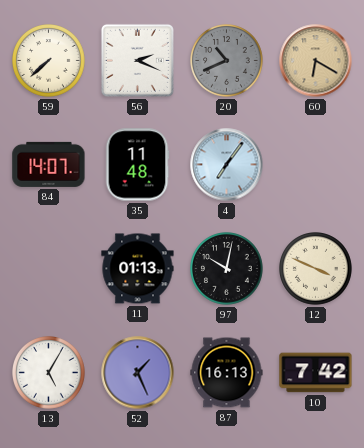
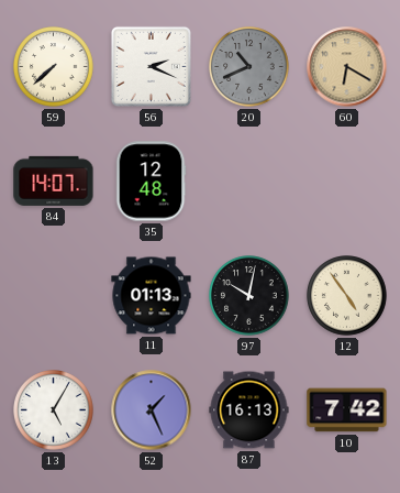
35: 11:48 -> 12:48
4: 7:06 -> none
12: 3:49 -> 4:54
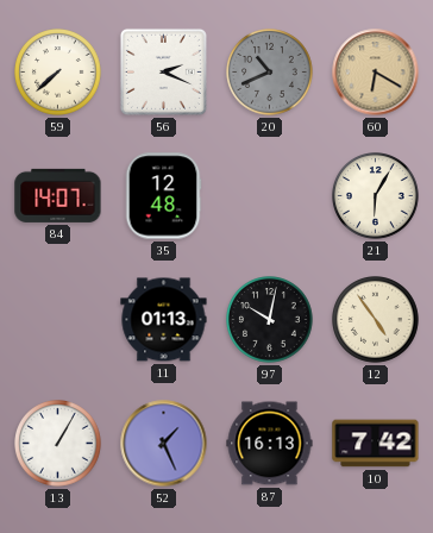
21: none -> 6:05
13: 5:05 -> 1:05
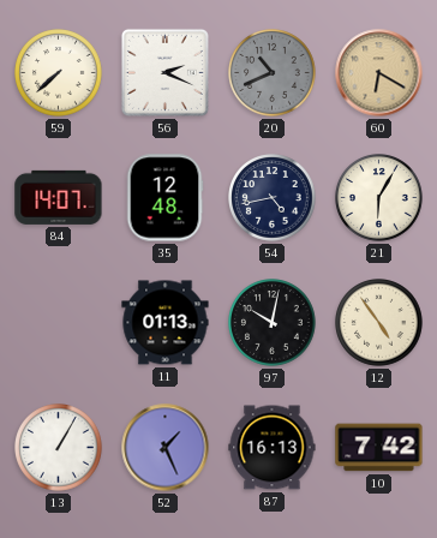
54: none -> 4:43
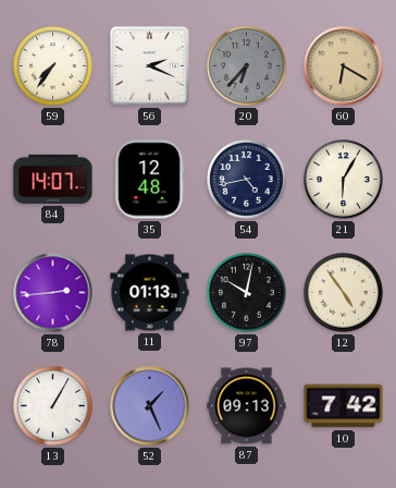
59: 7:38 -> 7:36
20: 10:41 -> 6:37
78: none -> 2:44
87: 16:13 -> 09:13
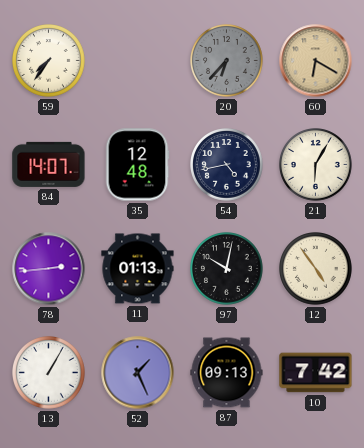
56: 2:19 -> none
